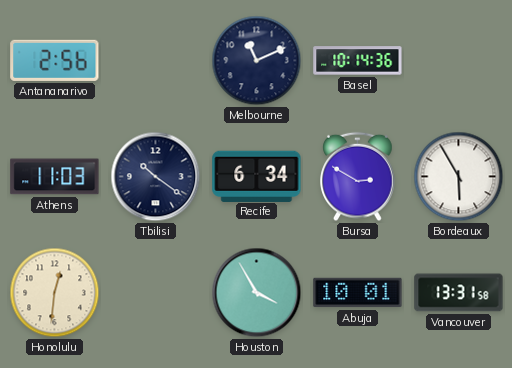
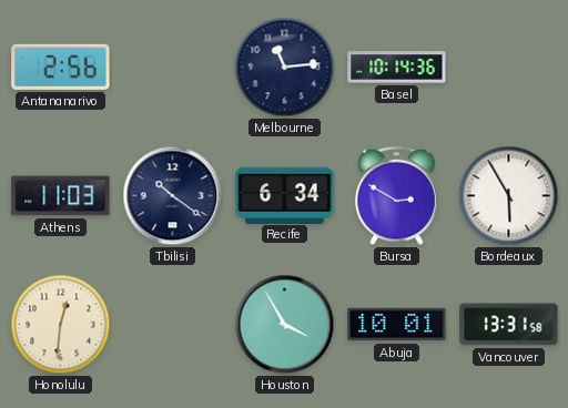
Melbourne: 11:11 -> 11:14
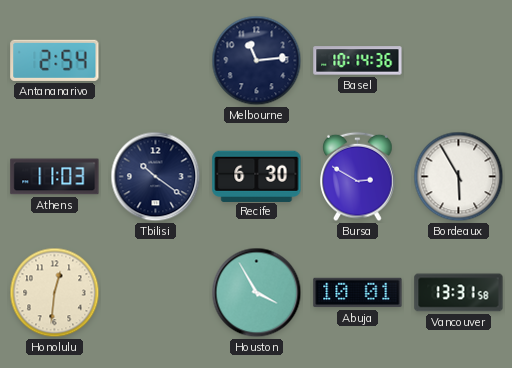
Antananarivo: 2:56 -> 2:54
Recife: 6:34 -> 6:30
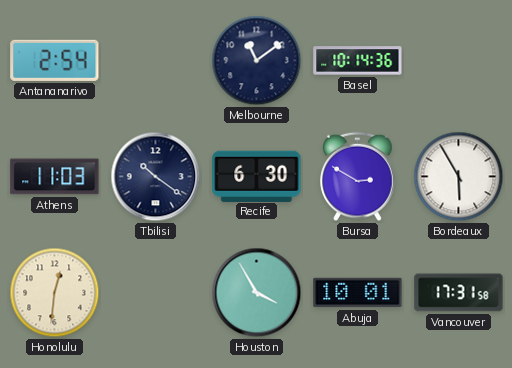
Melbourne: 11:14 -> 11:09
Vancouver: 13:31 -> 17:31
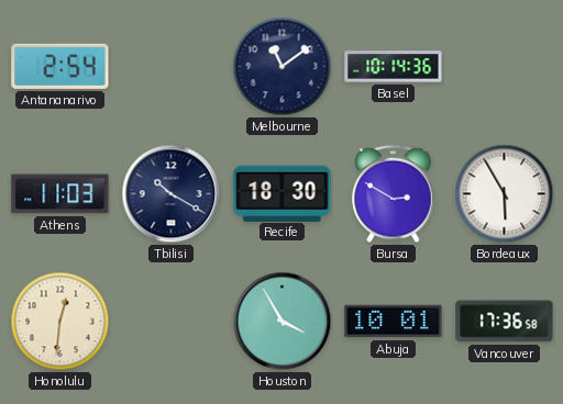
Tbilisi: 10:21 -> 10:20
Recife: 6:30 -> 18:30
Vancouver: 17:31 -> 17:36
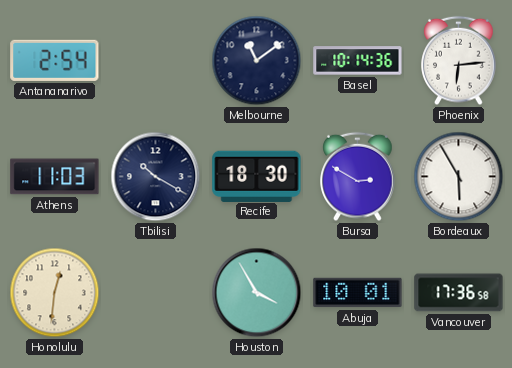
Phoenix: none -> 6:14
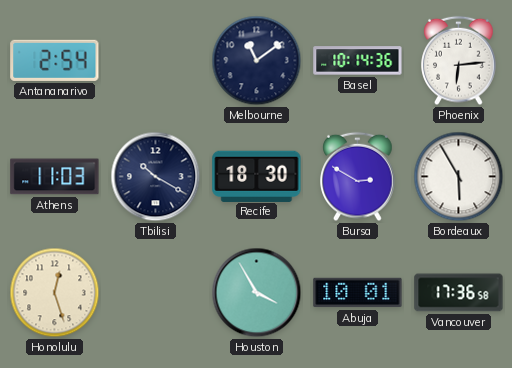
Honolulu: 12:31 -> 12:27
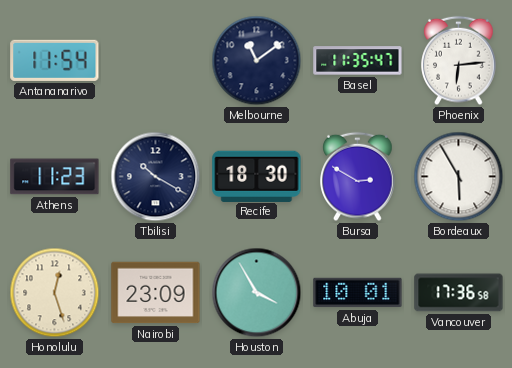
Antananarivo: 2:54 -> 11:54
Basel: 10:14 -> 11:35
Athens: 11:03 -> 11:23
Nairobi: none -> 23:09
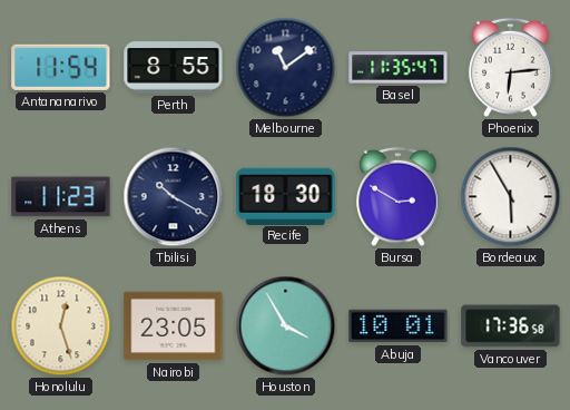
Perth: none -> 8:55
Nairobi: 23:09 -> 23:05
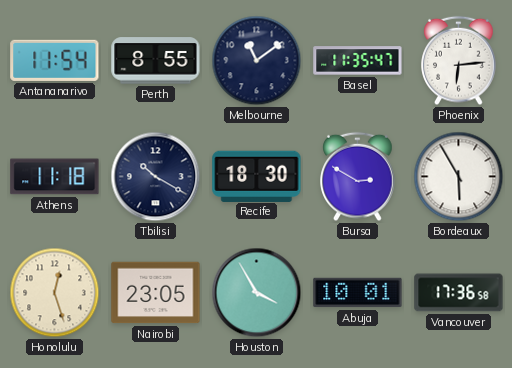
Athens: 11:23 -> 11:18
